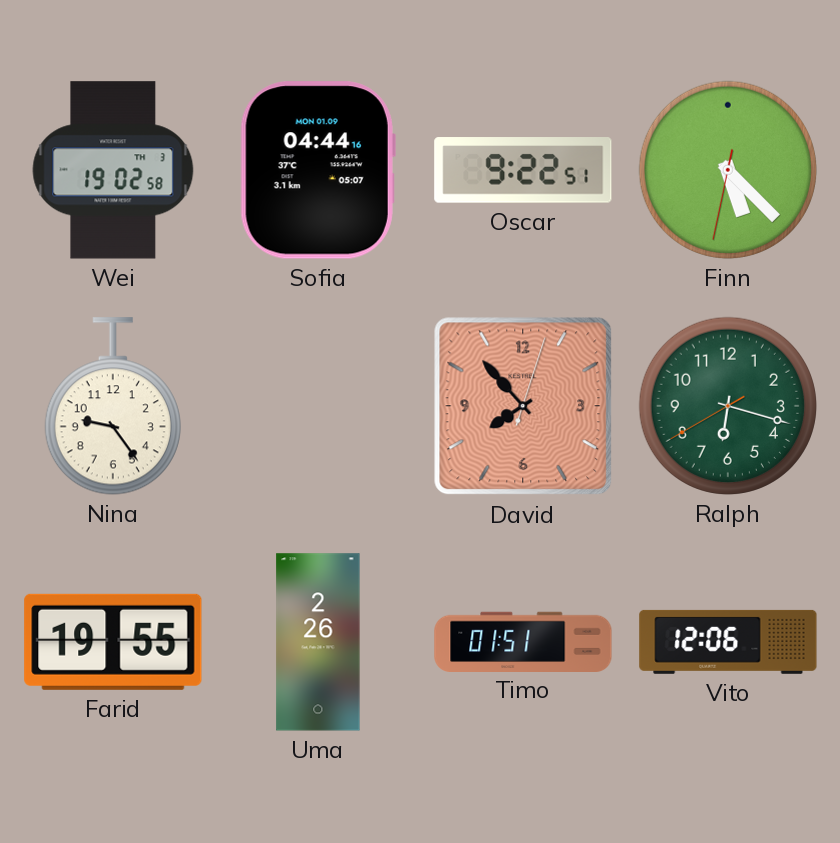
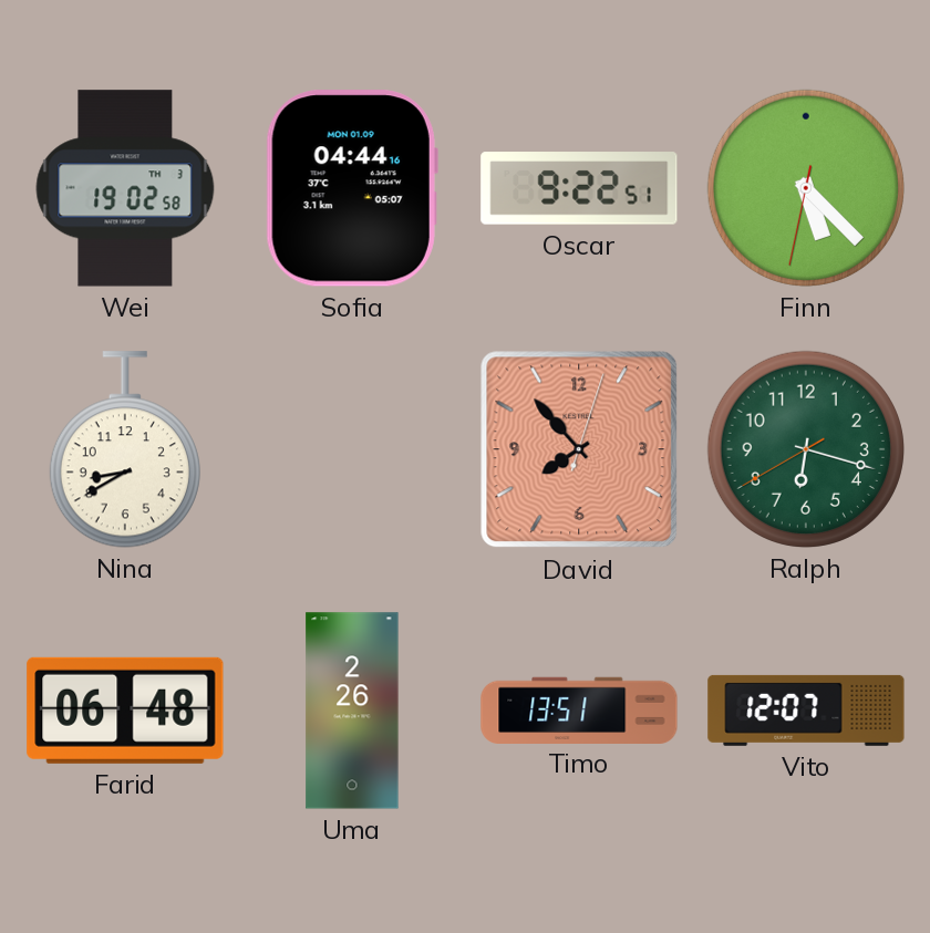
Nina: 9:24 -> 8:40
Farid: 19:55 -> 06:48
Timo: 01:51 -> 13:51
Vito: 12:06 -> 12:07
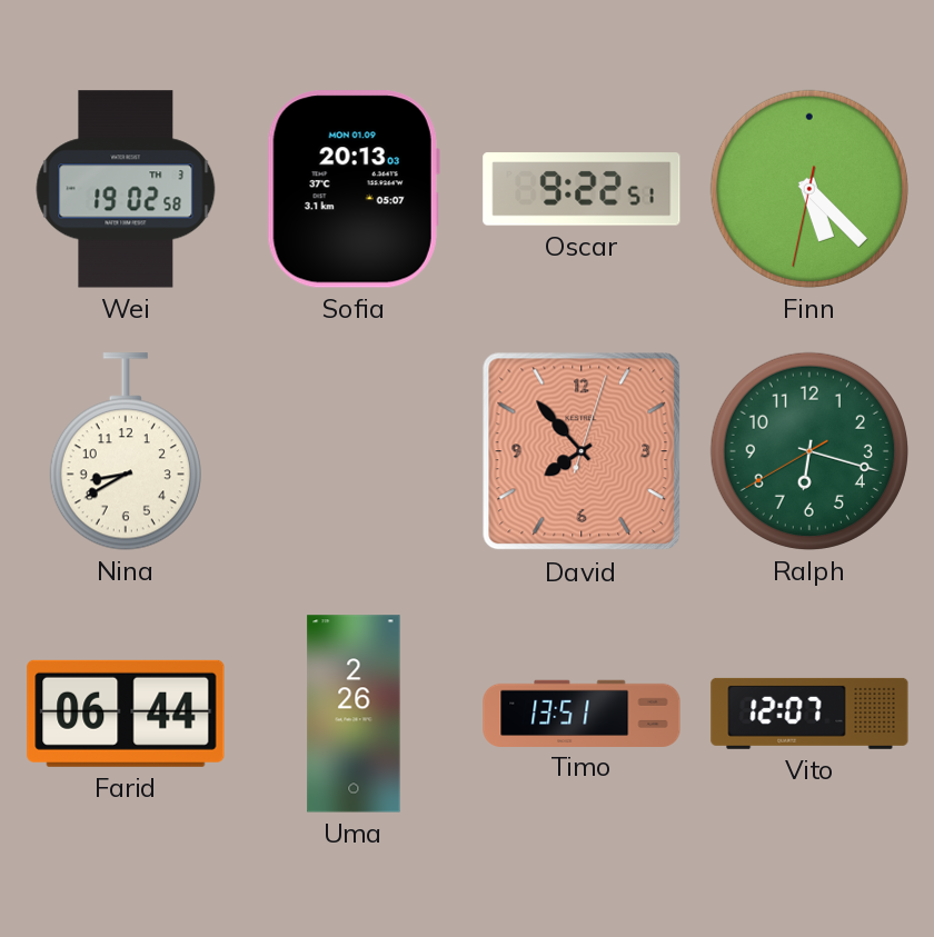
Sofia: 04:44 -> 20:13
Farid: 06:48 -> 06:44
